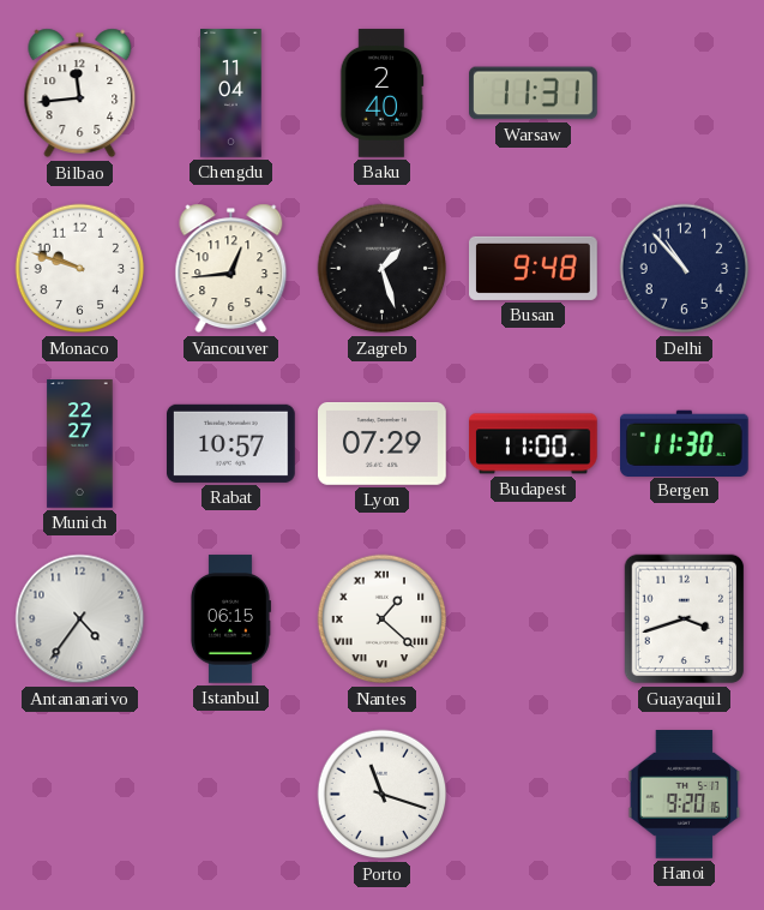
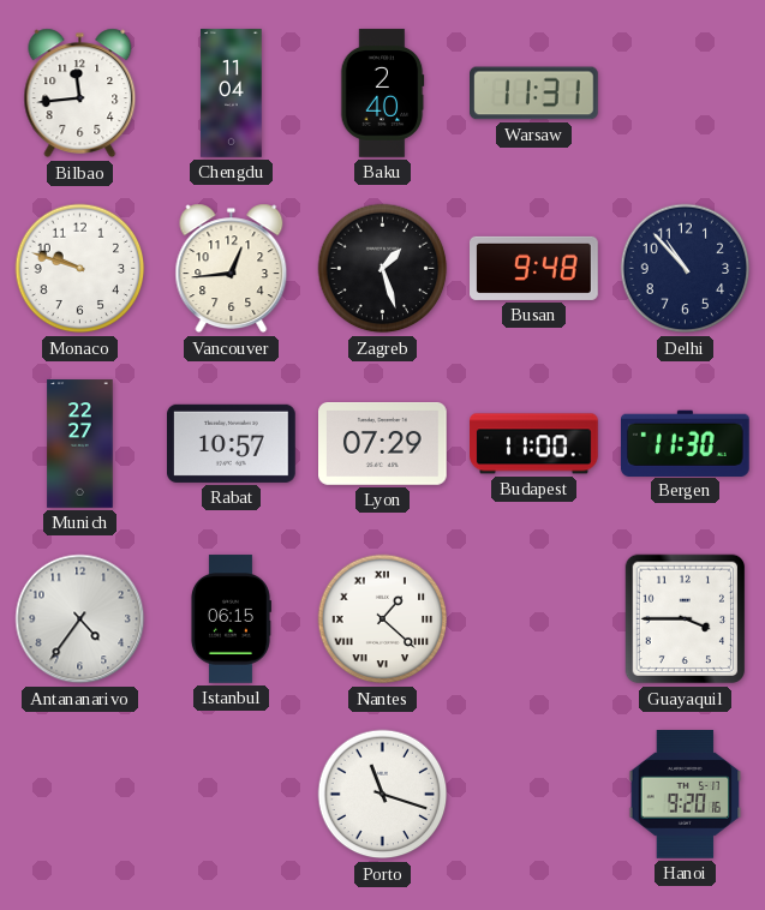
Guayaquil: 3:42 -> 3:45
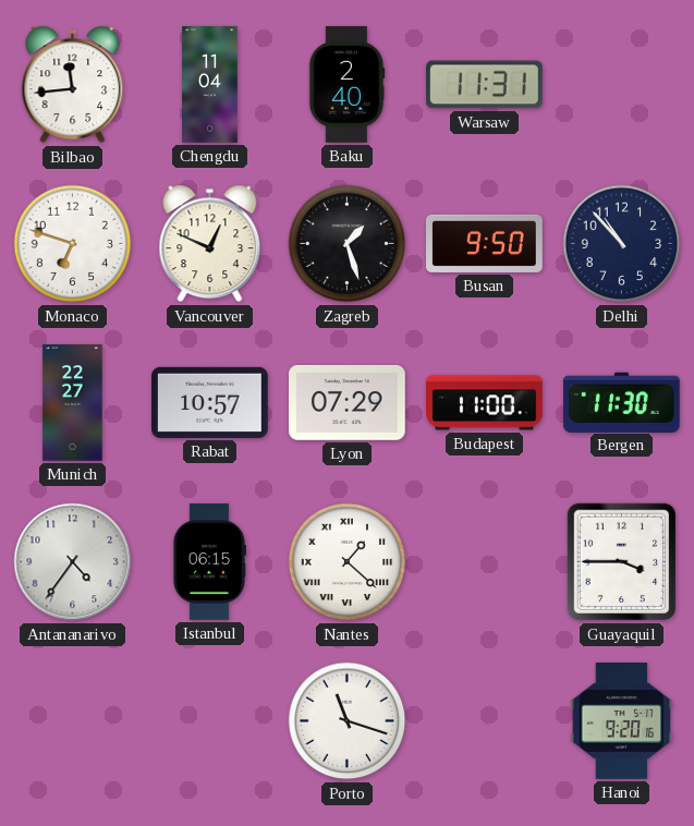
Monaco: 9:48 -> 6:48
Vancouver: 12:44 -> 12:49
Busan: 9:48 -> 9:50
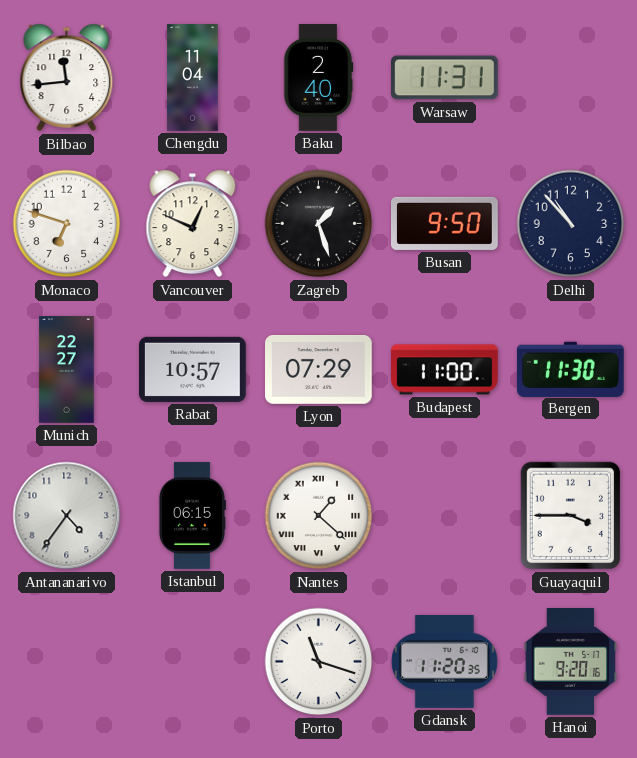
Gdansk: none -> 11:20
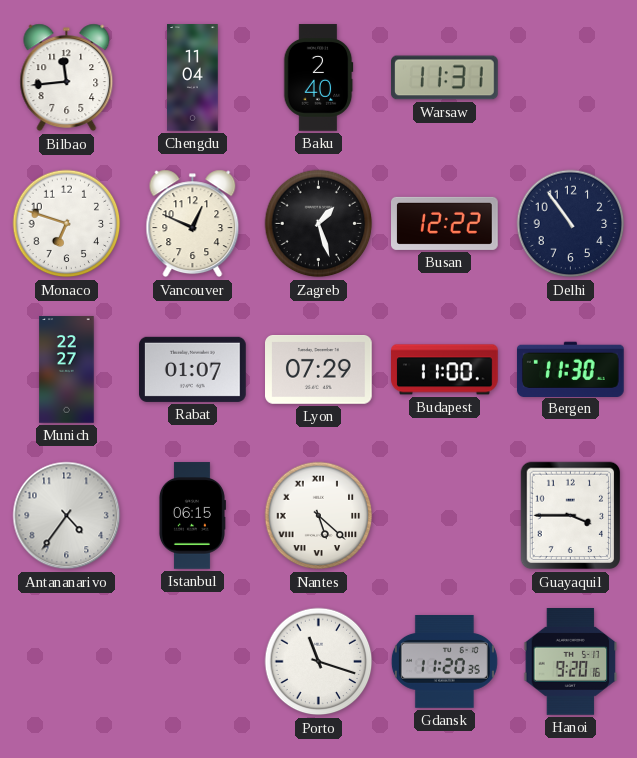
Busan: 9:50 -> 12:22
Delhi: 10:53 -> 10:54
Rabat: 10:57 -> 01:07
Nantes: 1:22 -> 5:22
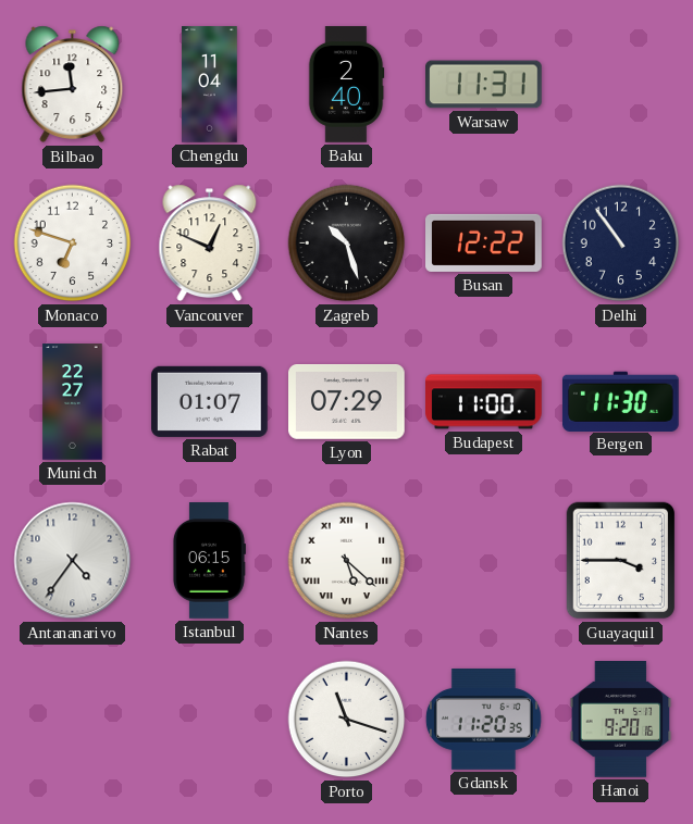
Zagreb: 1:27 -> 10:27
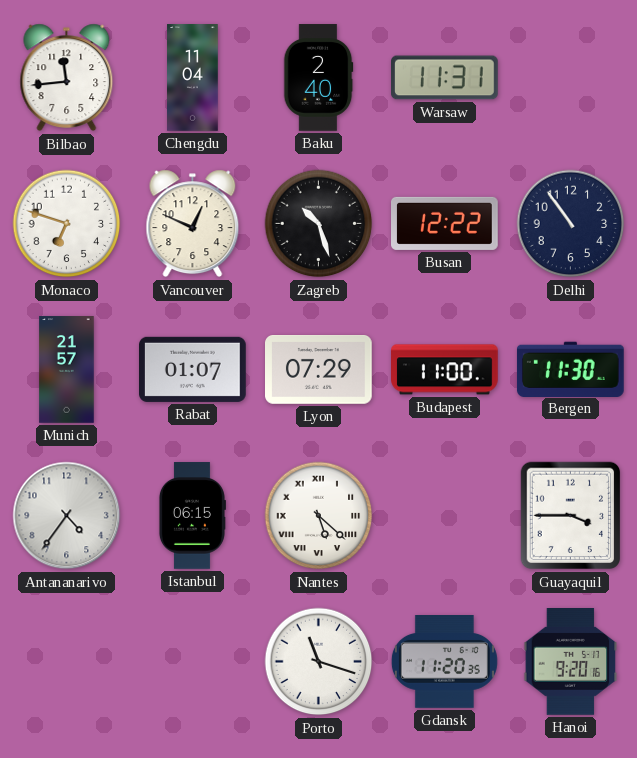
Munich: 22:27 -> 21:57
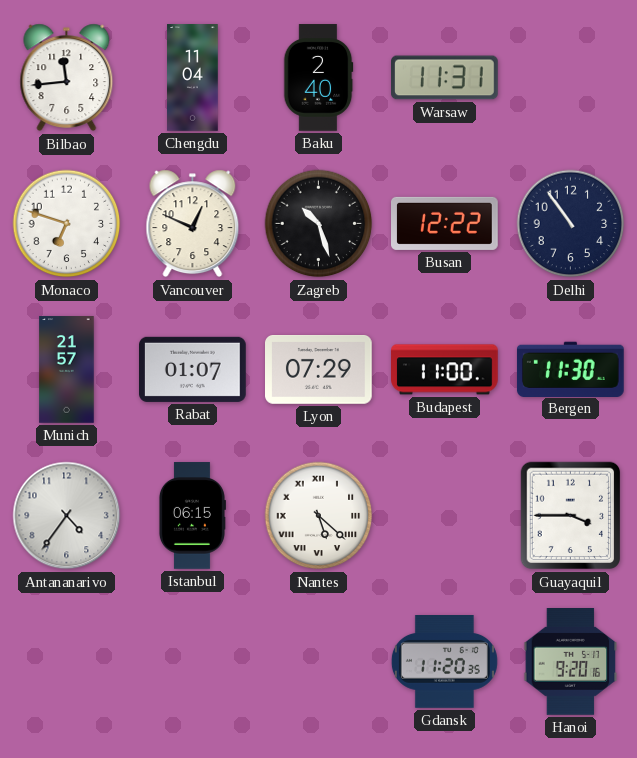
Porto: 11:18 -> none
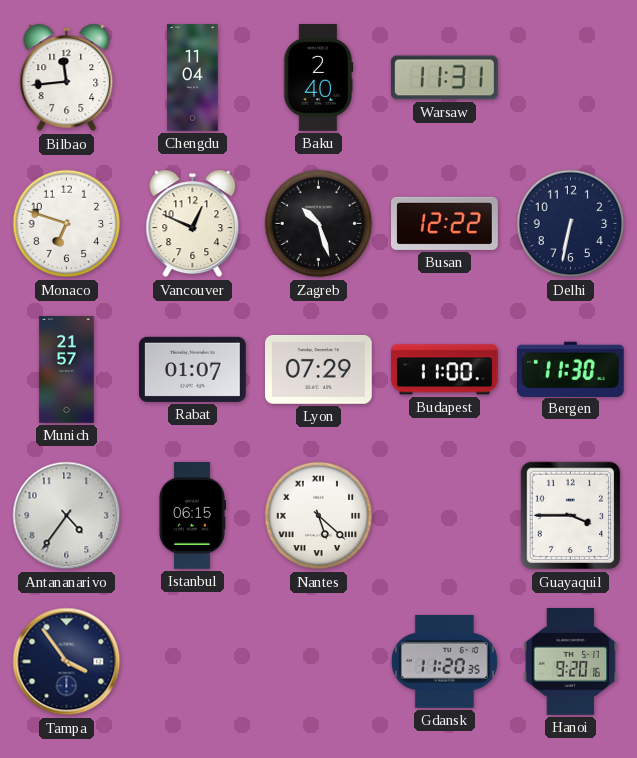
Delhi: 10:54 -> 6:32
Tampa: none -> 3:54
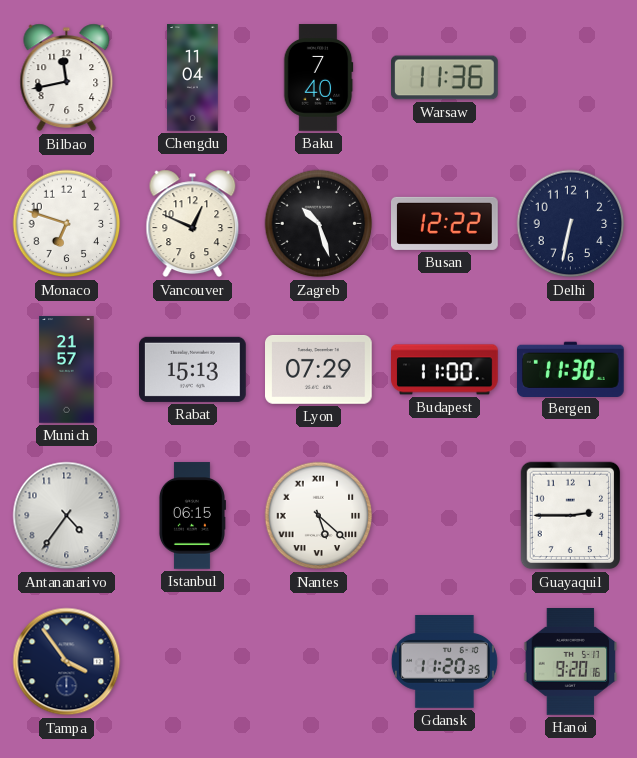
Bilbao: 11:44 -> 11:43
Baku: 2:40 -> 7:40
Warsaw: 11:31 -> 11:36
Rabat: 01:07 -> 15:13
Guayaquil: 3:45 -> 2:45
